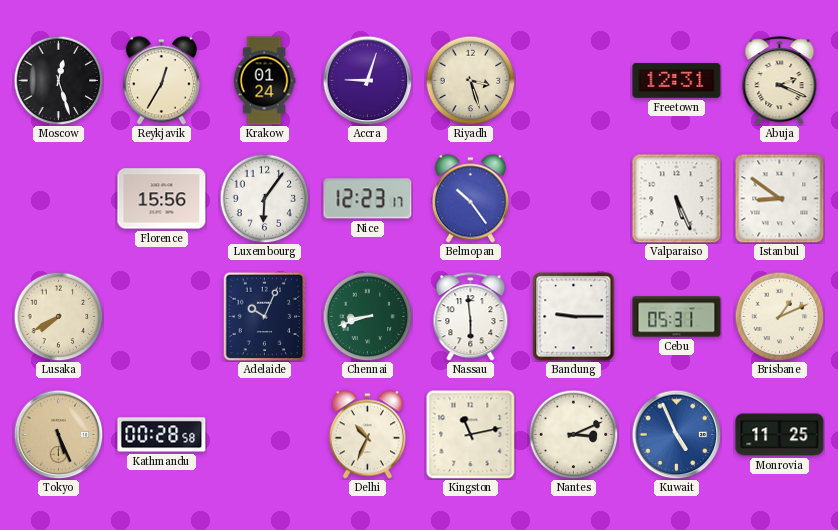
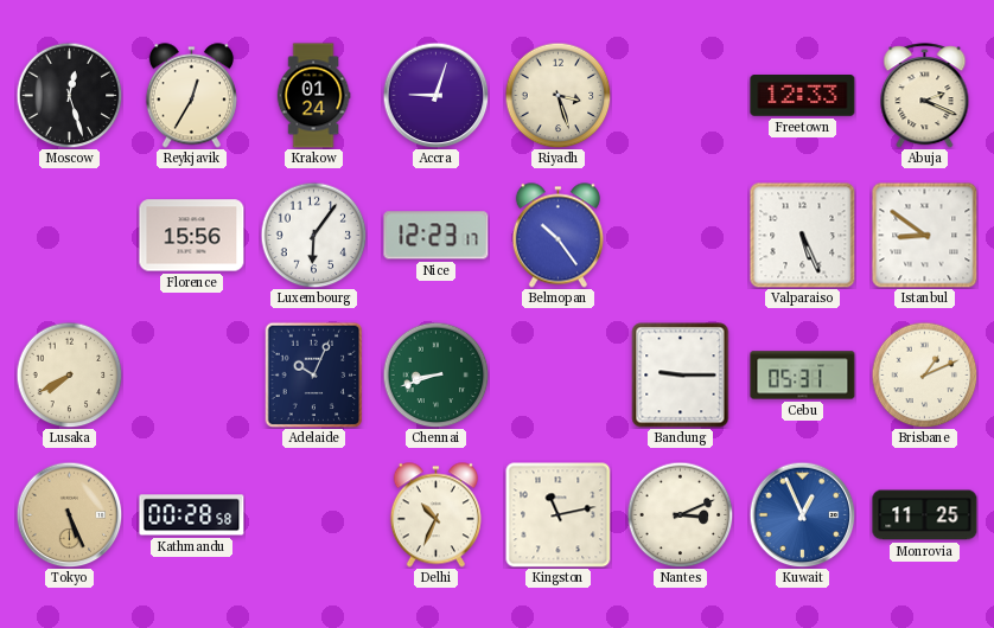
Freetown: 12:31 -> 12:33
Nassau: 5:59 -> none
Kuwait: 4:56 -> 12:56
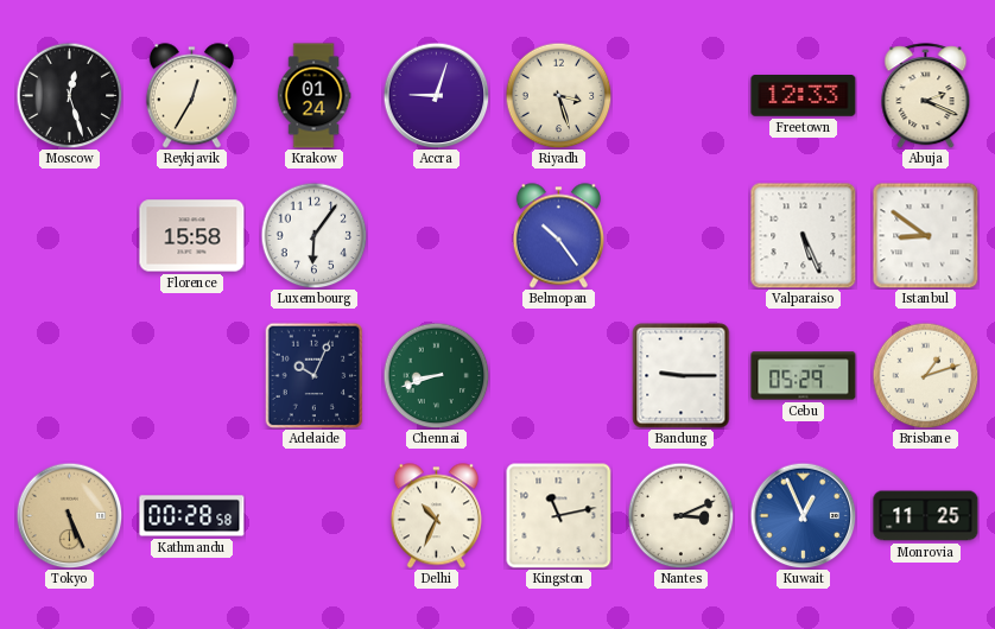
Florence: 15:56 -> 15:58
Nice: 12:23 -> none
Lusaka: 7:40 -> none
Cebu: 05:31 -> 05:29
Brisbane: 1:11 -> 1:12
